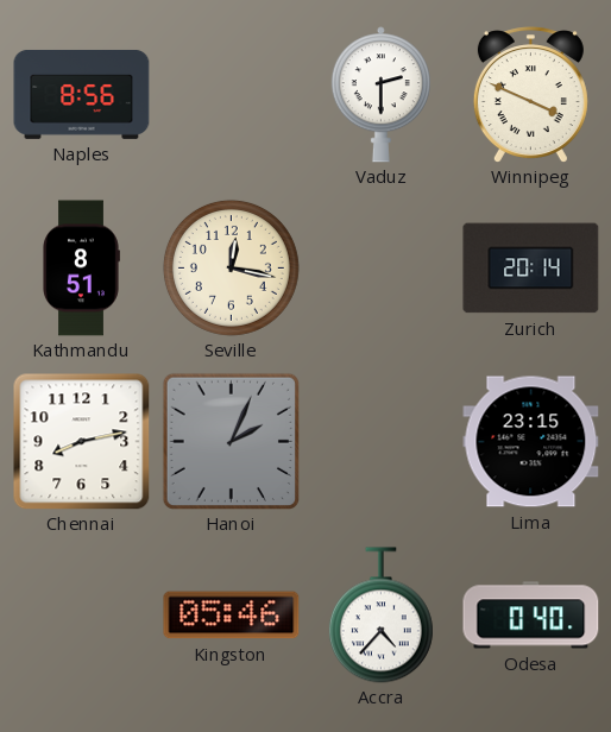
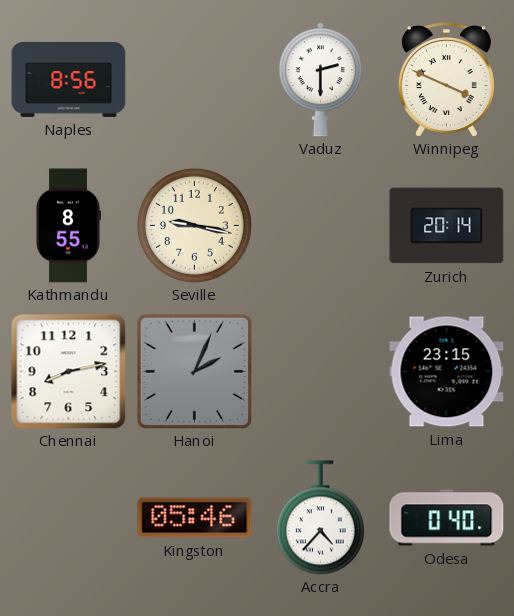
Kathmandu: 8:51 -> 8:55
Seville: 12:17 -> 9:17
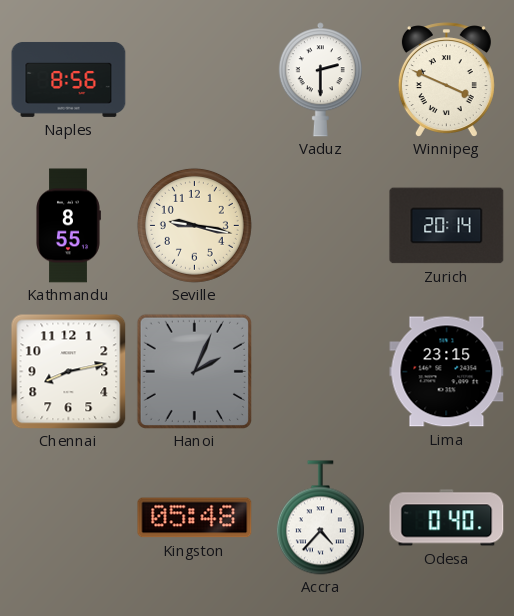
Kingston: 05:46 -> 05:48
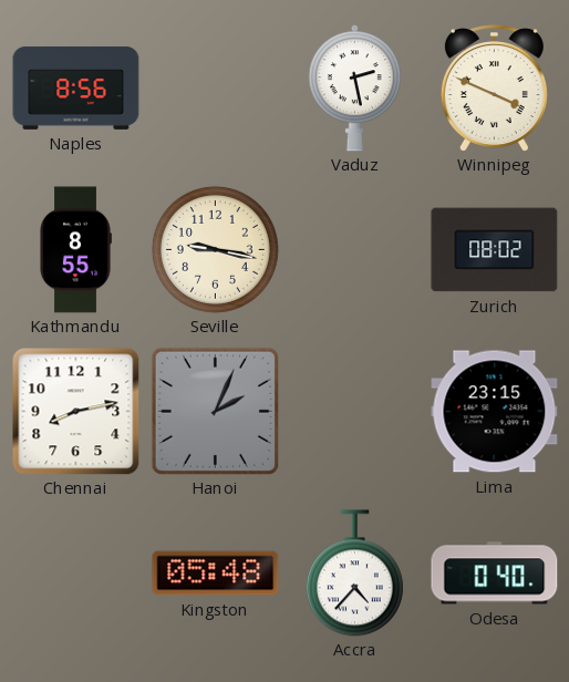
Vaduz: 2:30 -> 2:28
Zurich: 20:14 -> 08:02
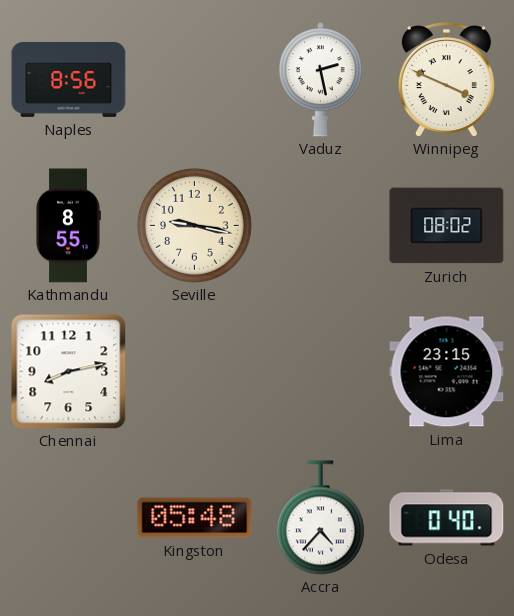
Hanoi: 2:04 -> none
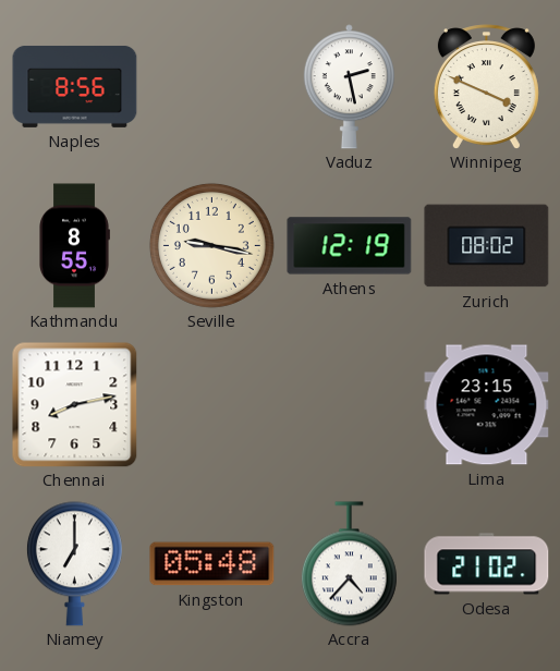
Athens: none -> 12:19
Niamey: none -> 7:00
Odesa: 0:40 -> 21:02
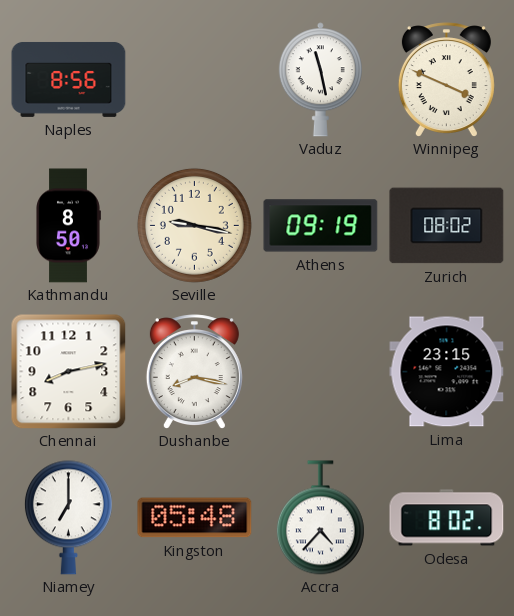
Vaduz: 2:28 -> 11:28
Kathmandu: 8:55 -> 8:50
Athens: 12:19 -> 09:19
Dushanbe: none -> 8:17
Odesa: 21:02 -> 8:02
